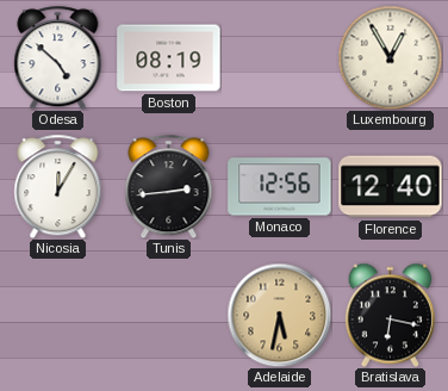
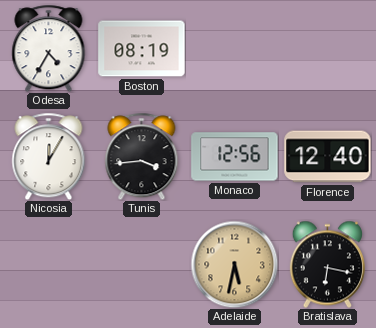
Odesa: 4:52 -> 4:35
Luxembourg: 12:55 -> none
Tunis: 2:44 -> 3:44
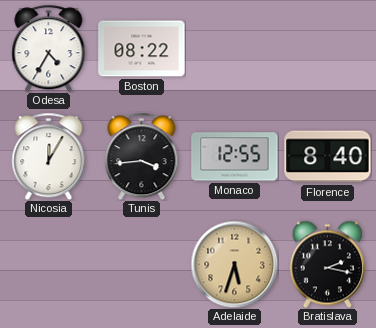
Boston: 08:19 -> 08:22
Monaco: 12:56 -> 12:55
Florence: 12:40 -> 8:40
Adelaide: 5:32 -> 5:33
Bratislava: 6:17 -> 2:17
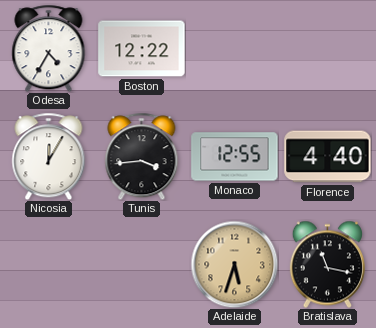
Boston: 08:22 -> 12:22
Florence: 8:40 -> 4:40
Bratislava: 2:17 -> 11:17
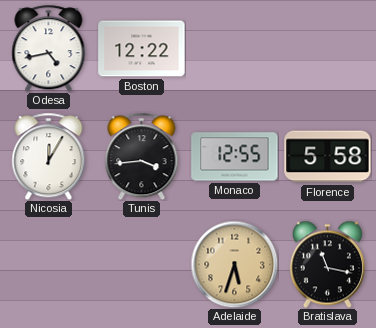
Odesa: 4:35 -> 4:43
Florence: 4:40 -> 5:58
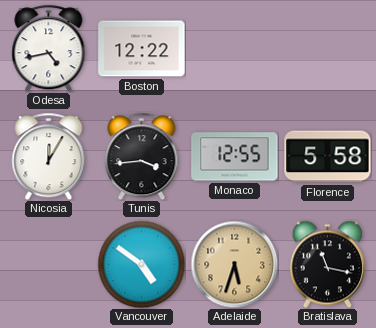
Vancouver: none -> 4:51
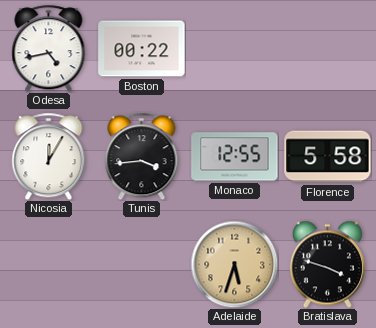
Boston: 12:22 -> 00:22
Vancouver: 4:51 -> none
Bratislava: 11:17 -> 3:48
